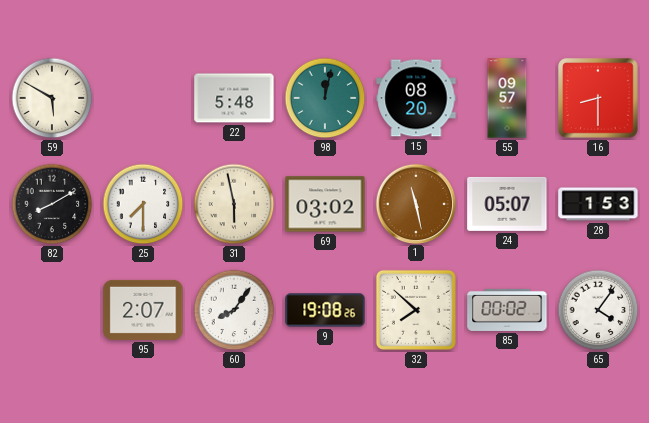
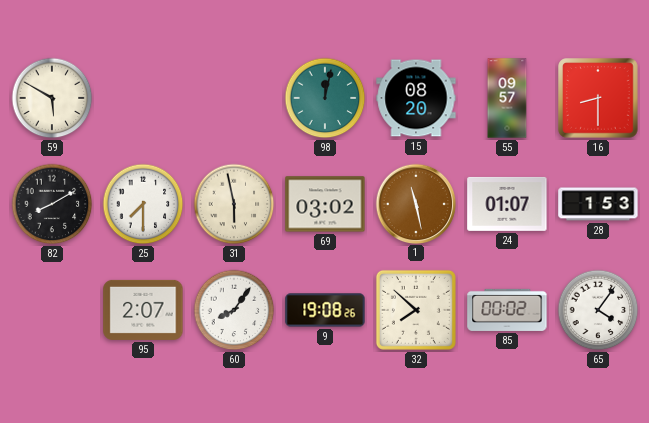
22: 5:48 -> none
24: 05:07 -> 01:07
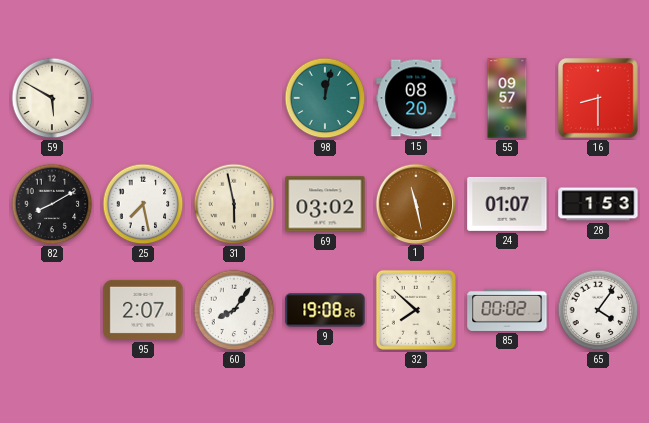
25: 7:30 -> 7:28
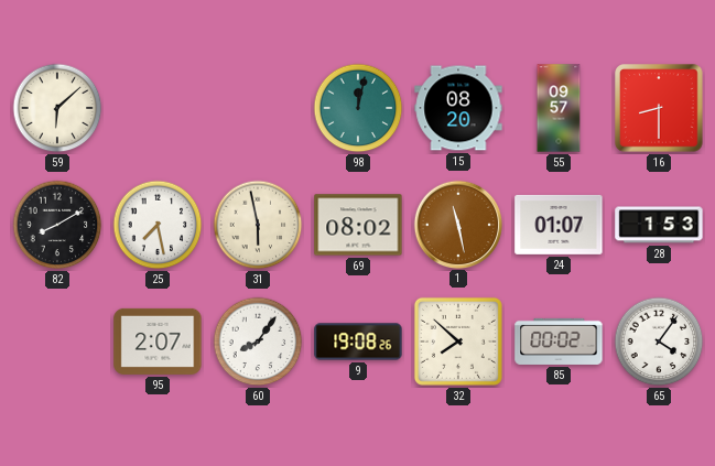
59: 5:50 -> 6:08
69: 03:02 -> 08:02
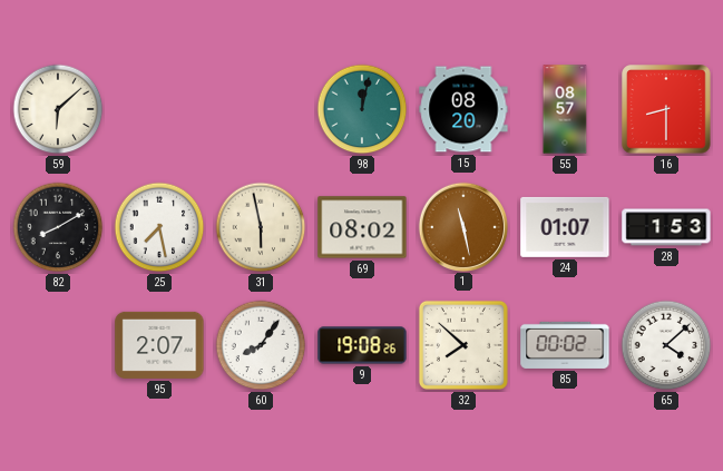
55: 09:57 -> 08:57
65: 4:06 -> 4:08
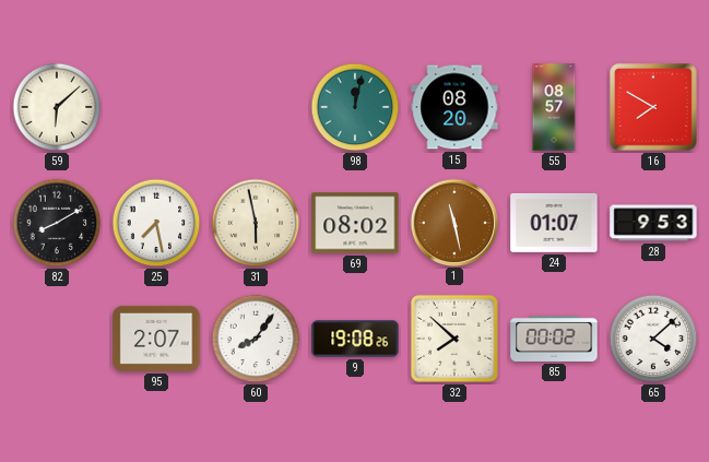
16: 8:30 -> 7:50
28: 1:53 -> 9:53
